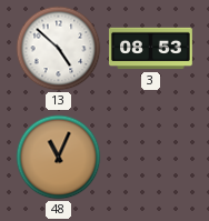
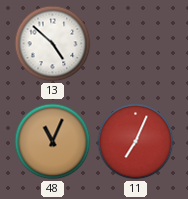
3: 08:53 -> none
11: none -> 7:04
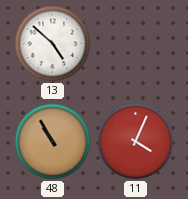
48: 11:04 -> 10:55
11: 7:04 -> 4:04
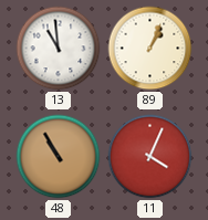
13: 4:52 -> 10:59
89: none -> 1:04
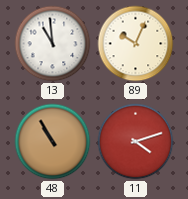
89: 1:04 -> 10:04
11: 4:04 -> 4:12
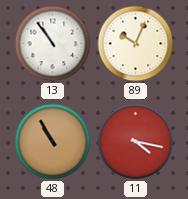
13: 10:59 -> 10:54
11: 4:12 -> 4:17
